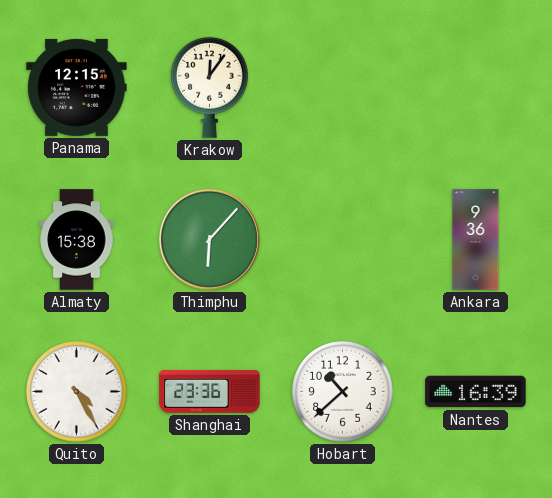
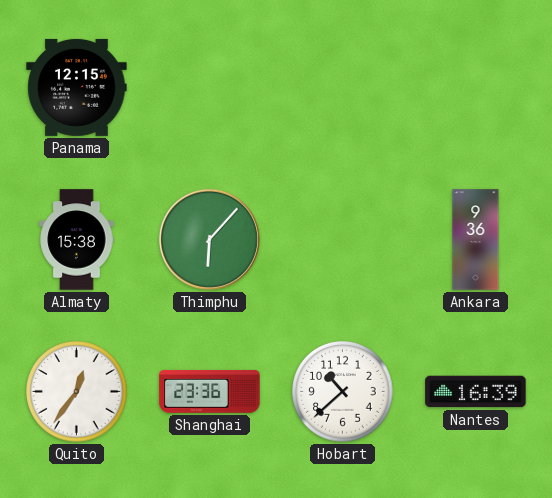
Krakow: 12:06 -> none
Quito: 4:25 -> 12:36
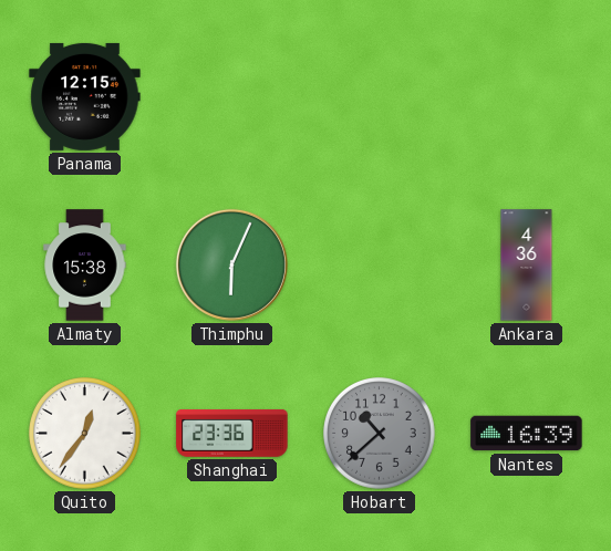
Thimphu: 6:07 -> 6:04
Ankara: 9:36 -> 4:36
Hobart dial: white -> grey
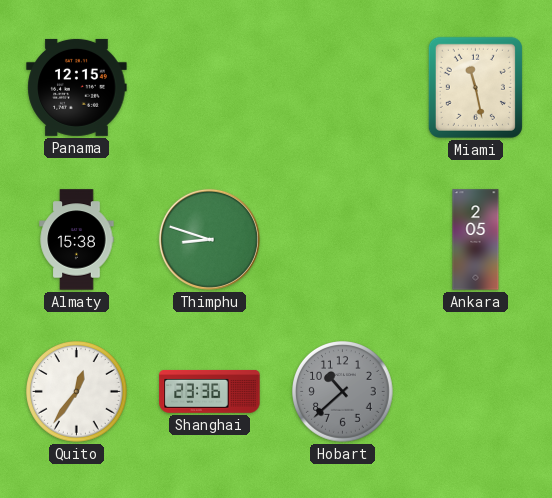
Miami: none -> 11:28
Thimphu: 6:04 -> 8:48
Ankara: 4:36 -> 2:05
Nantes: 16:39 -> none
